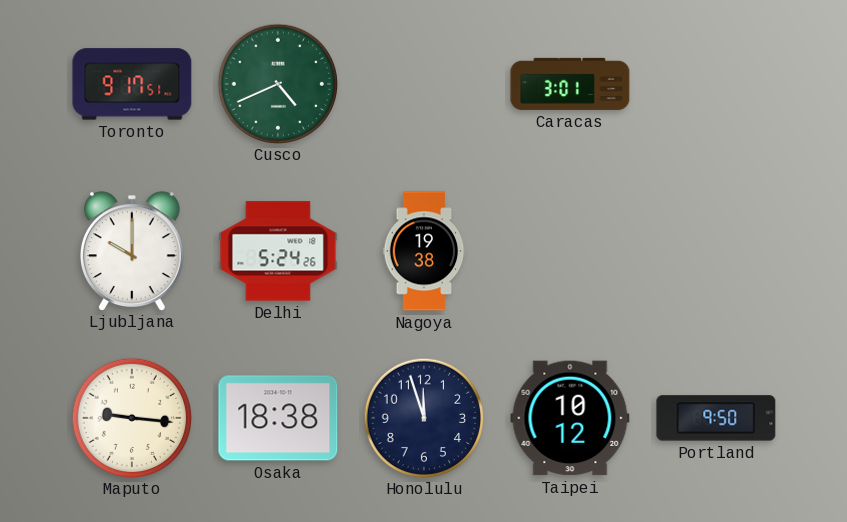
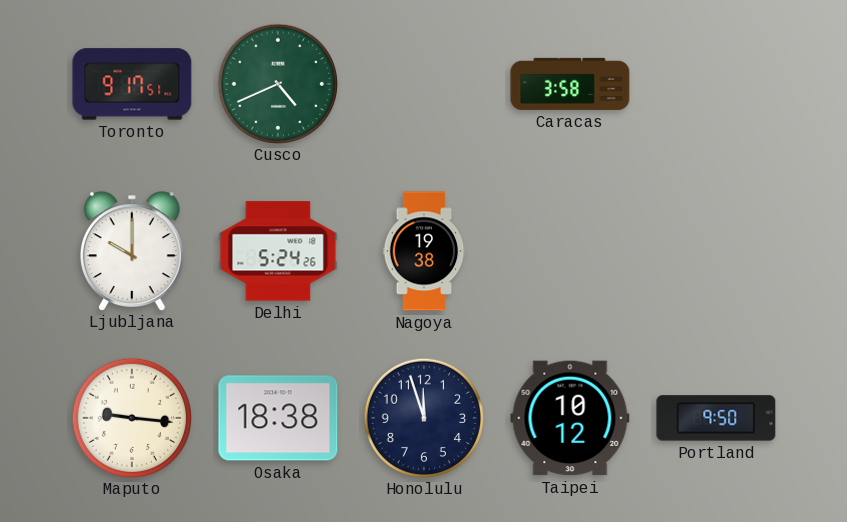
Caracas: 3:01 -> 3:58
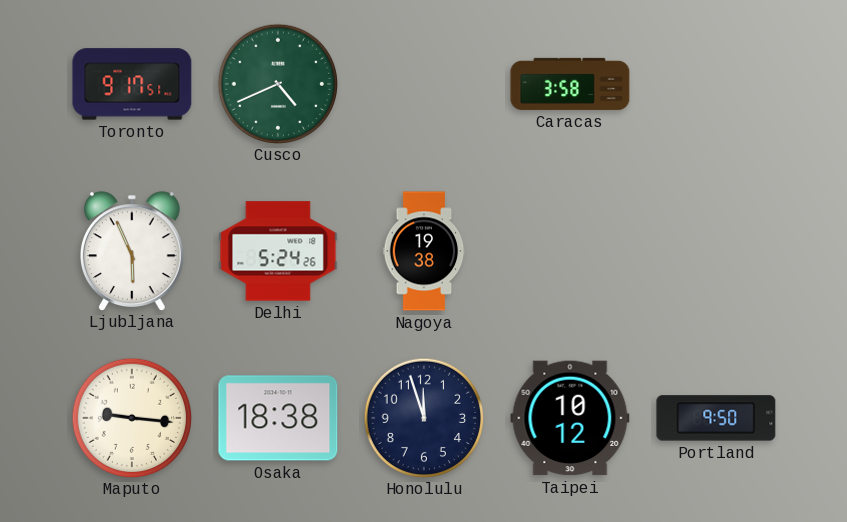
Ljubljana: 10:00 -> 5:56
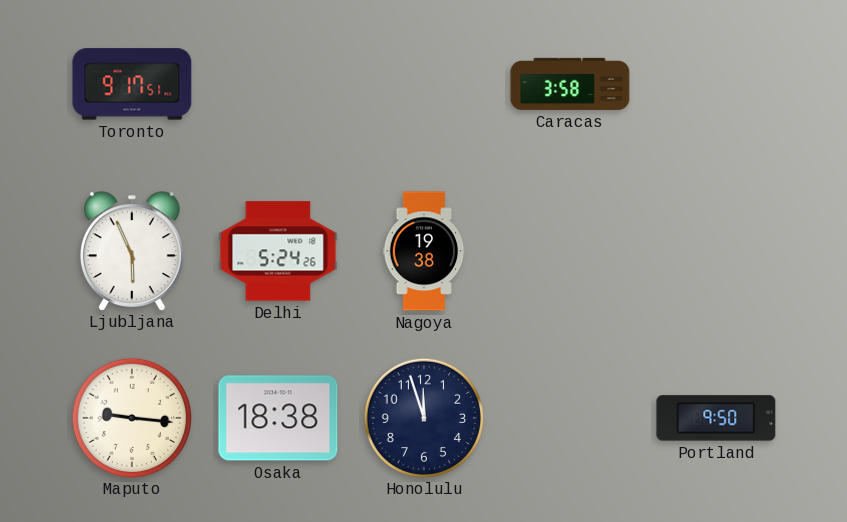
Cusco: 4:41 -> none
Taipei: 10:12 -> none
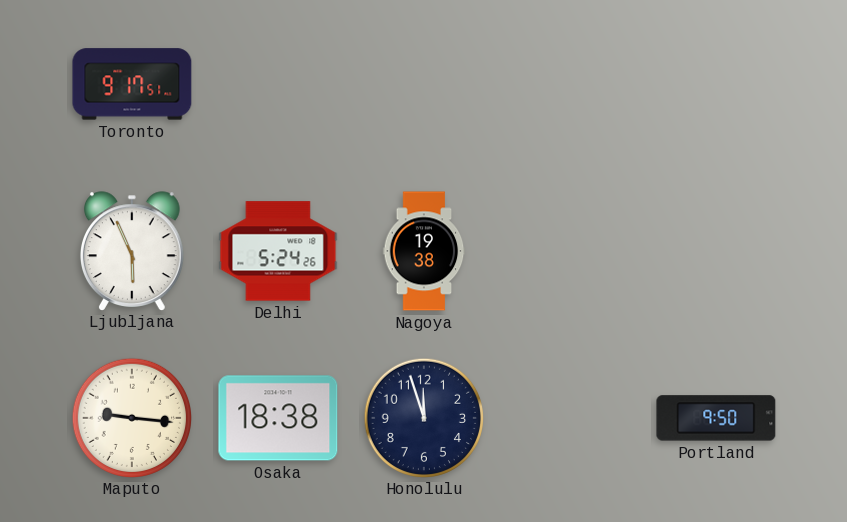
Caracas: 3:58 -> none
